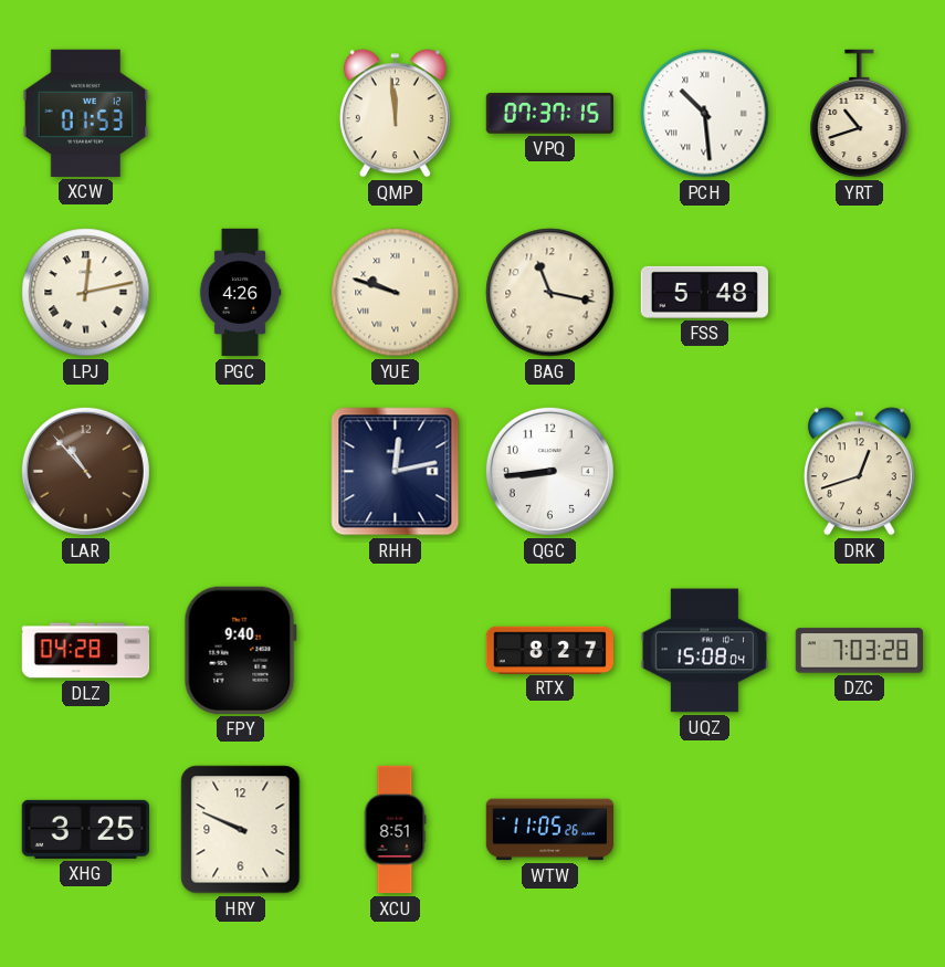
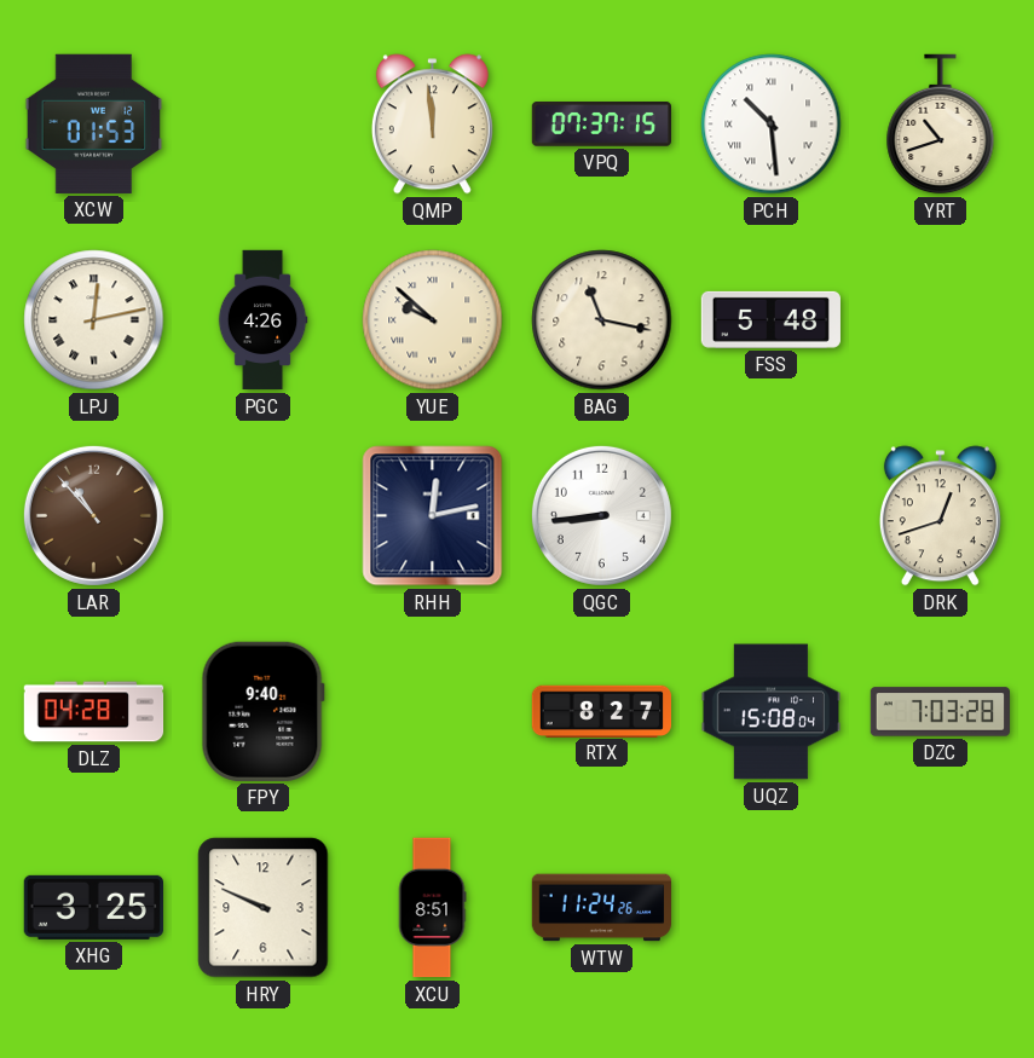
YUE: 9:48 -> 9:52
WTW: 11:05 -> 11:24
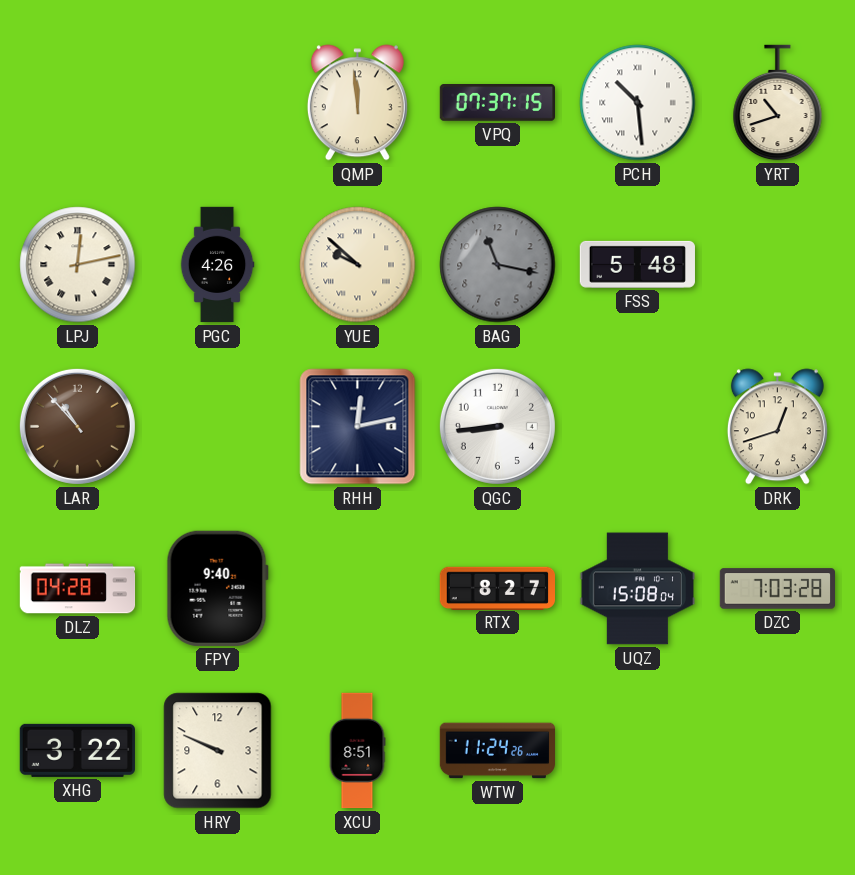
XCW: 01:53 -> none
BAG dial: cream -> grey
XHG: 3:25 -> 3:22
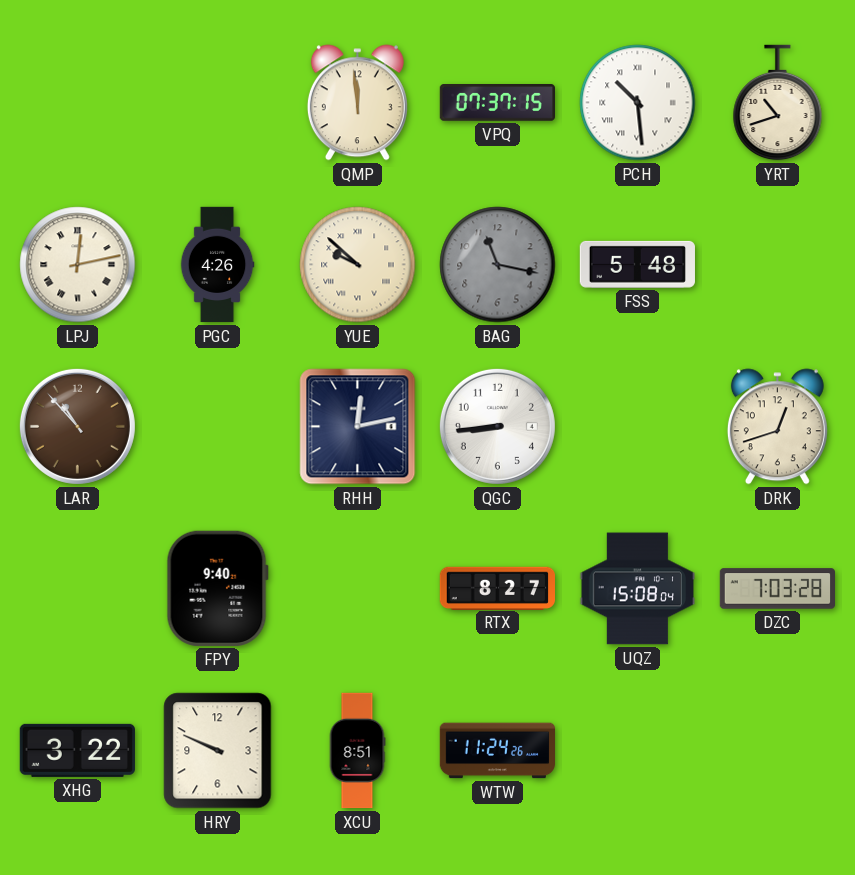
DLZ: 04:28 -> none
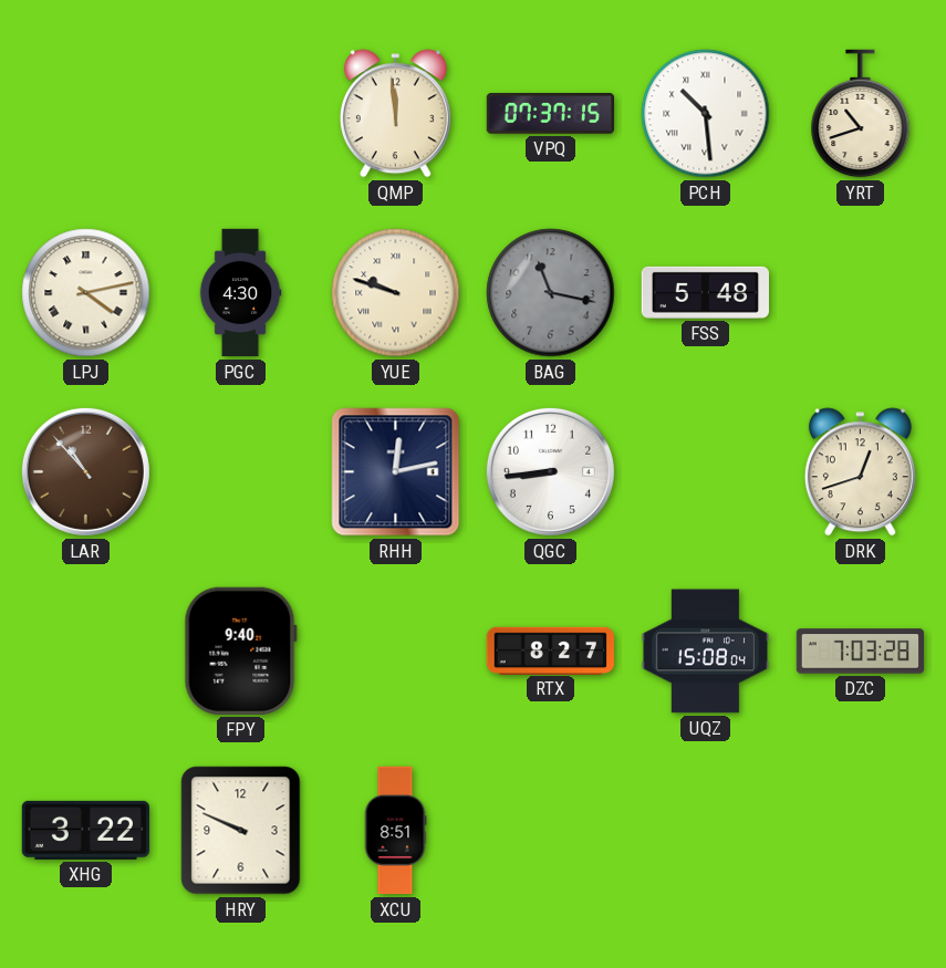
LPJ: 12:13 -> 4:13
PGC: 4:26 -> 4:30
YUE: 9:52 -> 9:48
WTW: 11:24 -> none
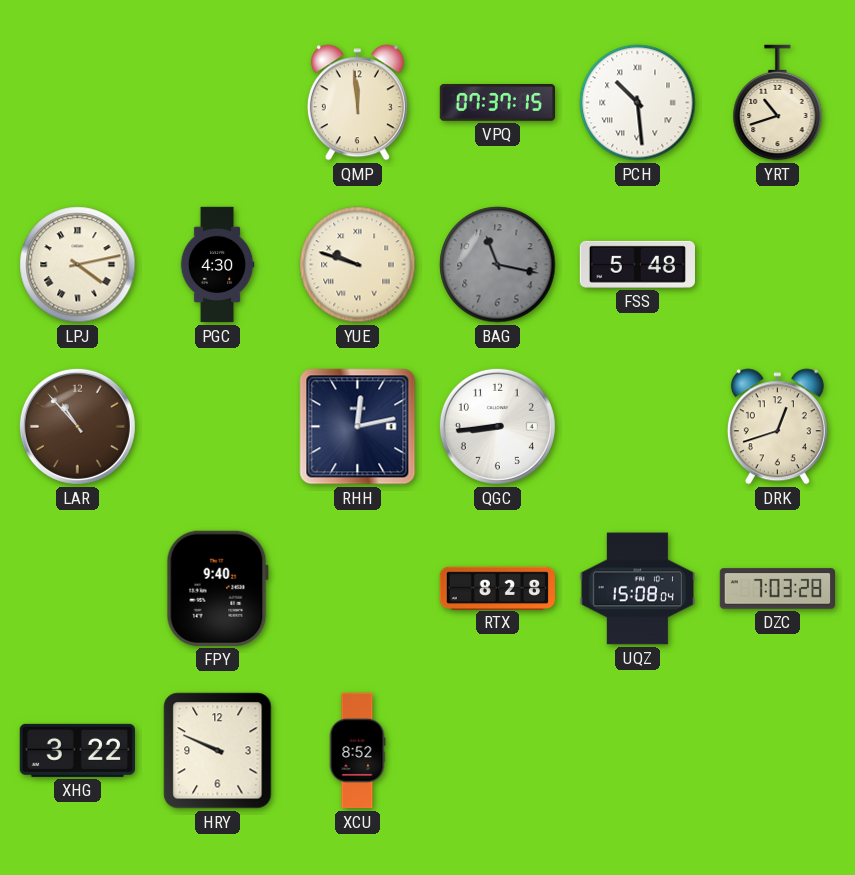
RTX: 8:27 -> 8:28
XCU: 8:51 -> 8:52
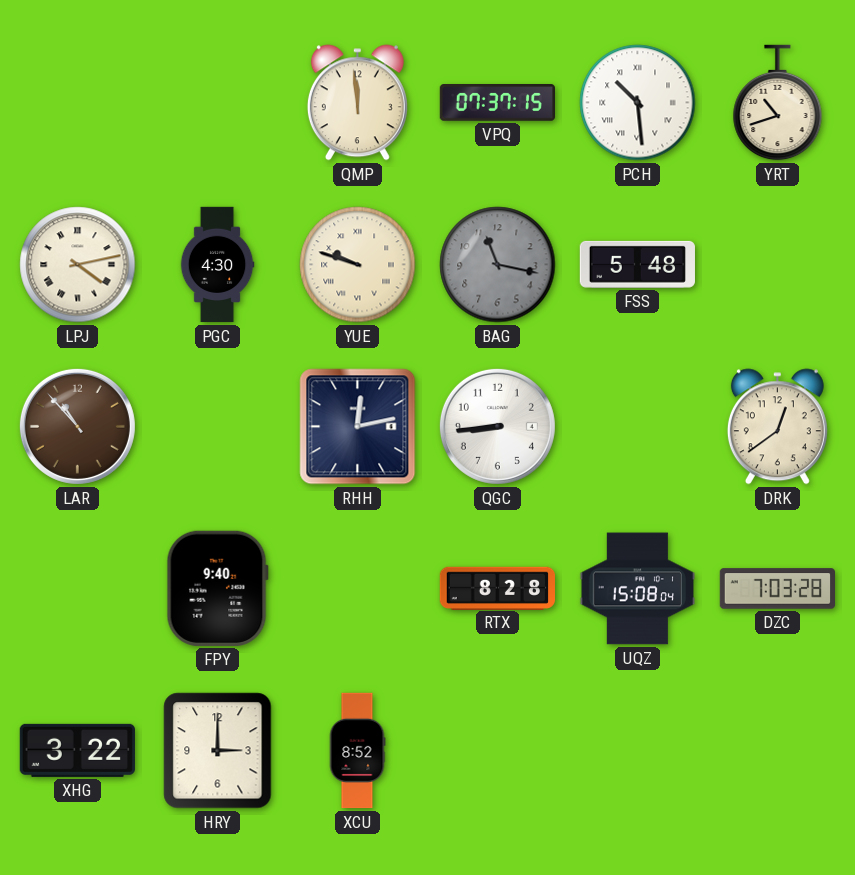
DRK: 12:42 -> 12:39
HRY: 9:49 -> 3:00
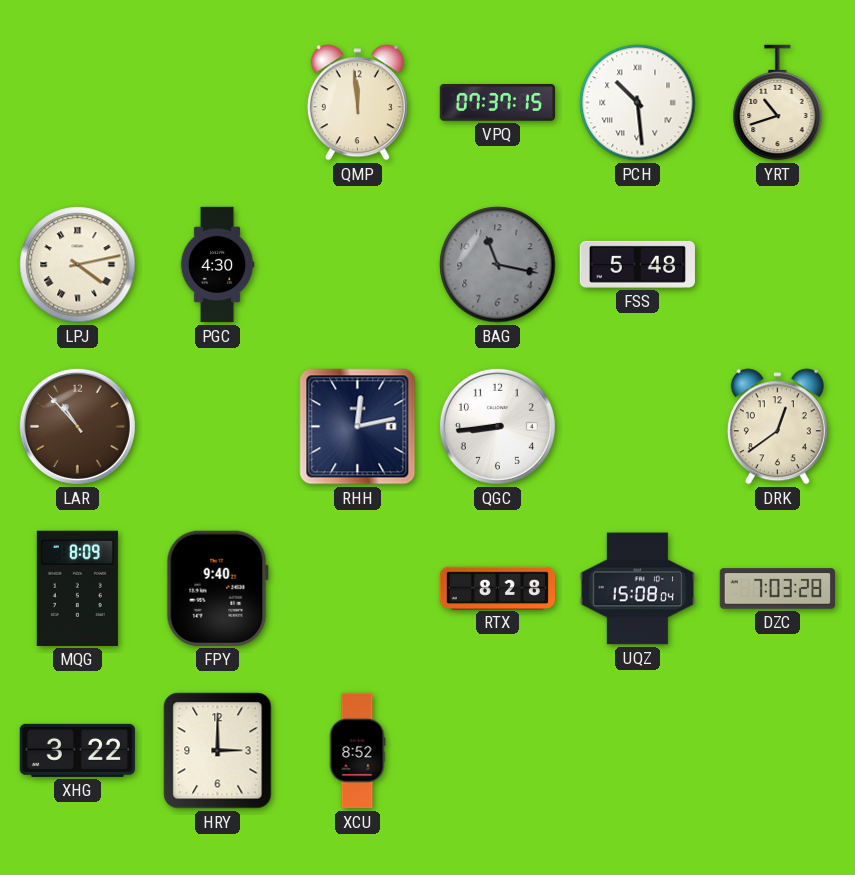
YUE: 9:48 -> none
MQG: none -> 8:09
